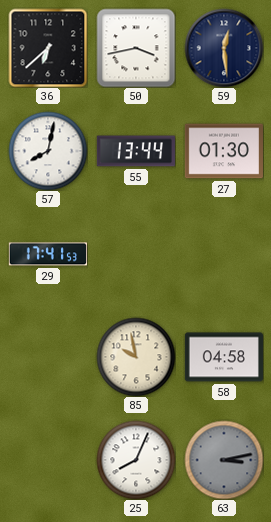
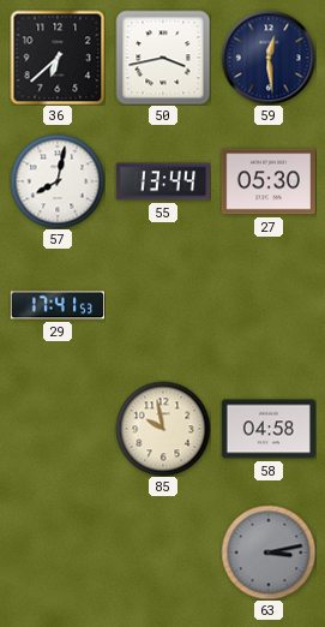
27: 01:30 -> 05:30
25: 8:04 -> none
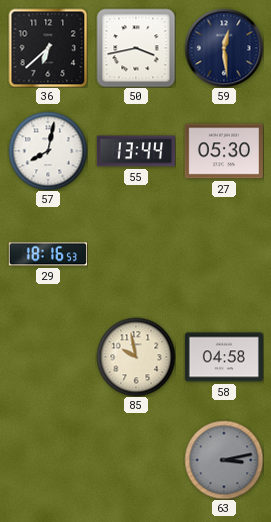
29: 17:41 -> 18:16
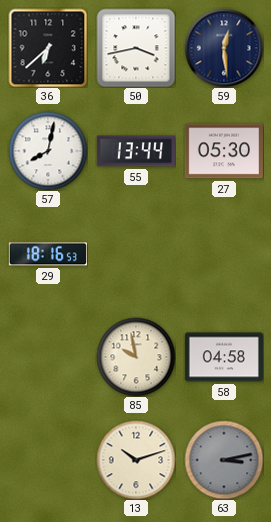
13: none -> 10:12
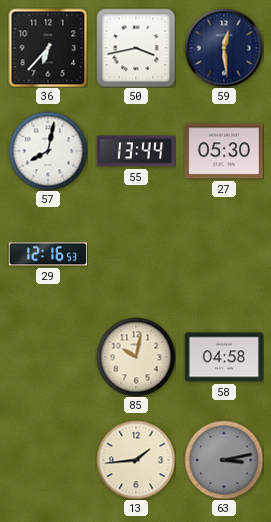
36: 6:38 -> 6:37
29: 18:16 -> 12:16
85: 9:58 -> 10:02
13: 10:12 -> 1:44
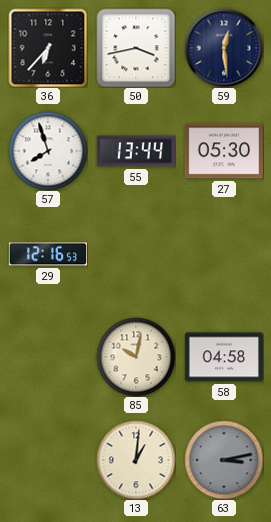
57: 8:02 -> 7:57
13: 1:44 -> 1:01
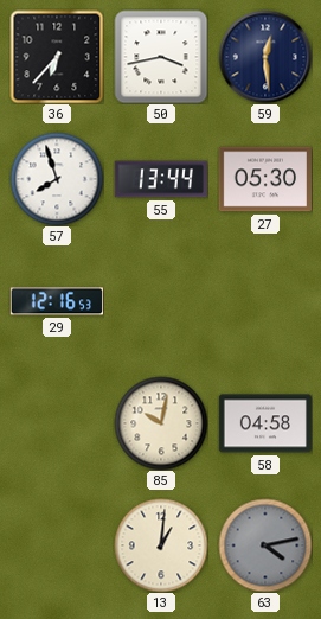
63: 3:13 -> 4:13
